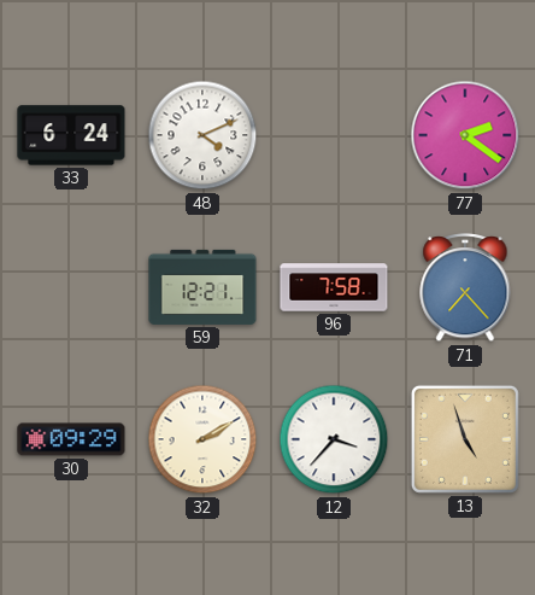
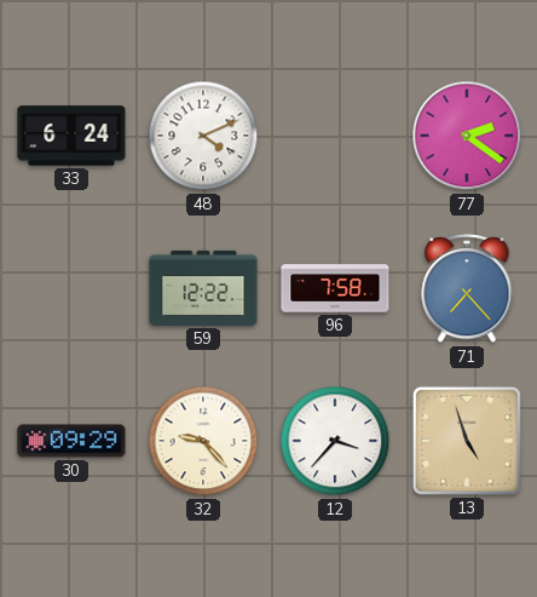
59: 12:21 -> 12:22
32: 2:10 -> 9:23
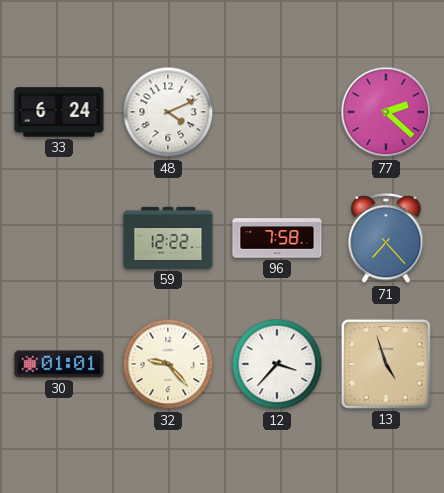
77: 2:21 -> 2:22
30: 09:29 -> 01:01
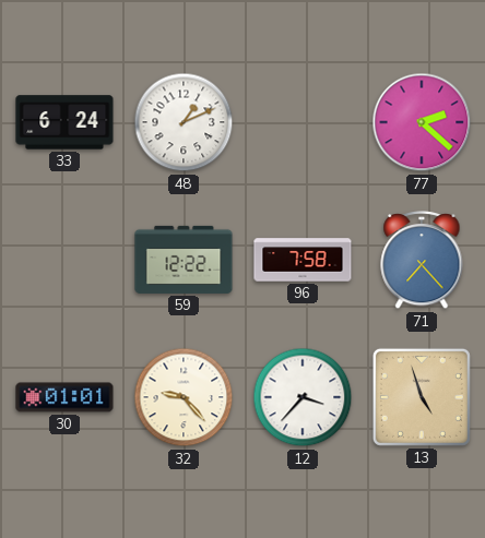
48: 4:11 -> 1:11
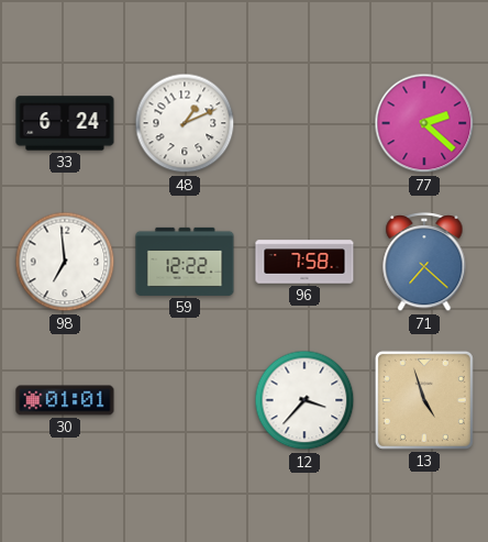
98: none -> 6:59
71: 7:23 -> 7:22
32: 9:23 -> none
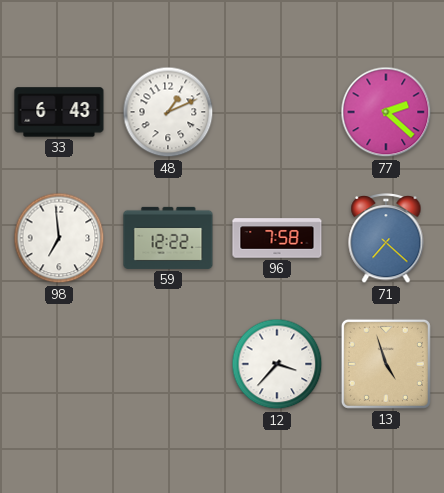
33: 6:24 -> 6:43
30: 01:01 -> none
